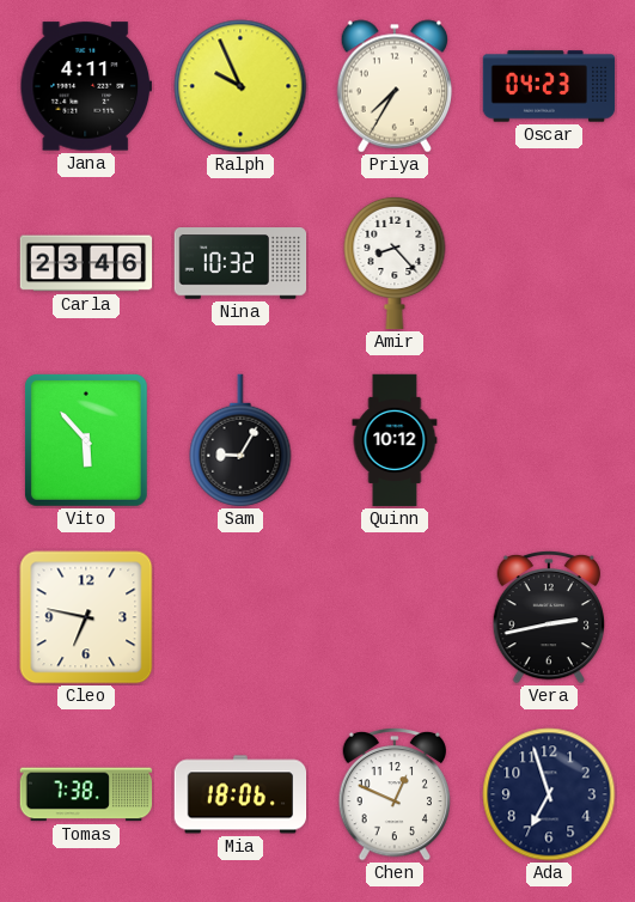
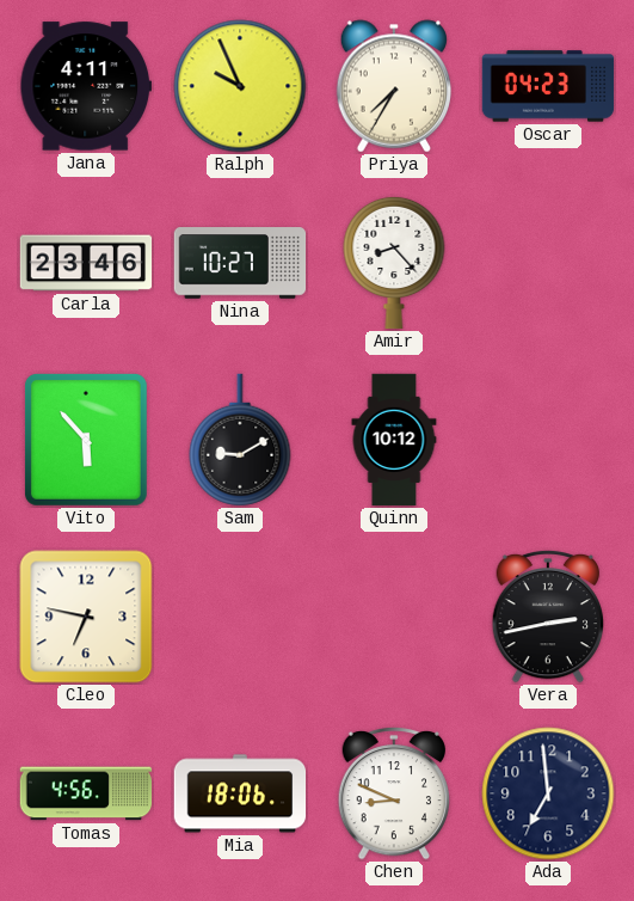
Nina: 10:32 -> 10:27
Sam: 9:05 -> 9:10
Tomas: 7:38 -> 4:56
Chen: 12:49 -> 8:49
Ada: 6:57 -> 6:59
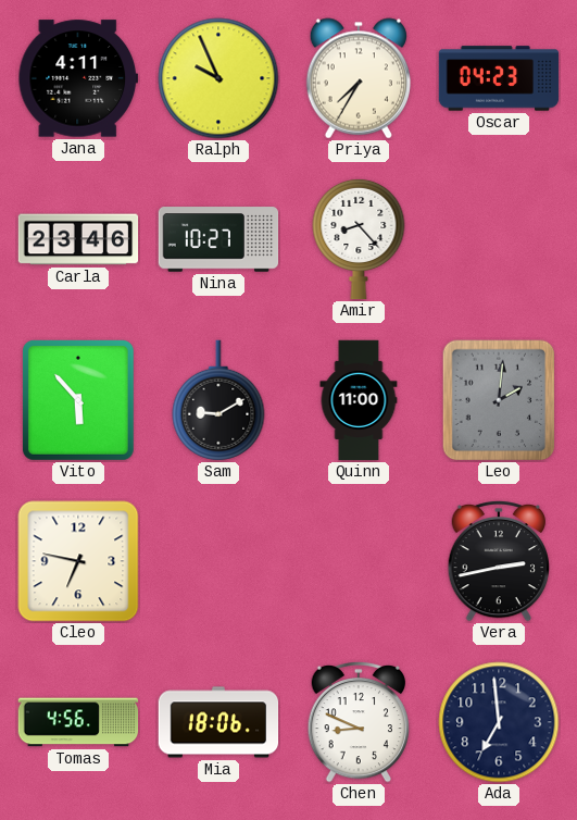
Quinn: 10:12 -> 11:00
Leo: none -> 2:01
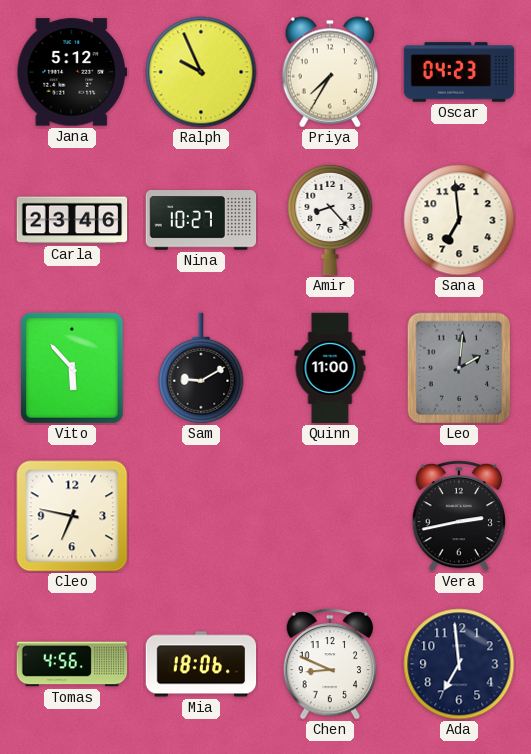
Jana: 4:11 -> 5:12
Sana: none -> 6:59
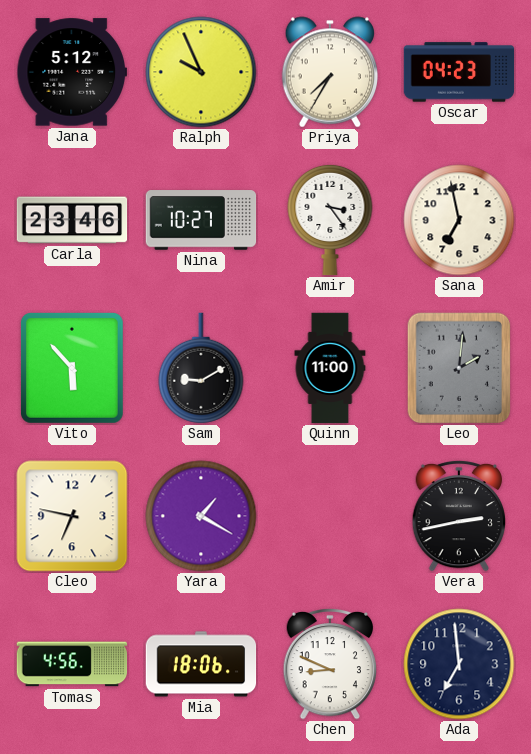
Amir: 8:23 -> 3:24
Sana: 6:59 -> 6:58
Yara: none -> 1:20
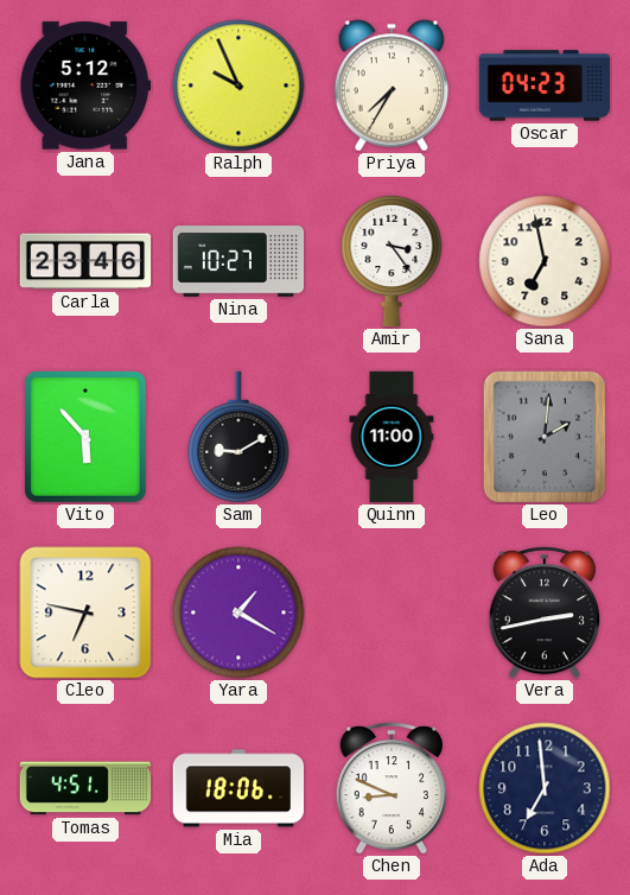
Tomas: 4:56 -> 4:51
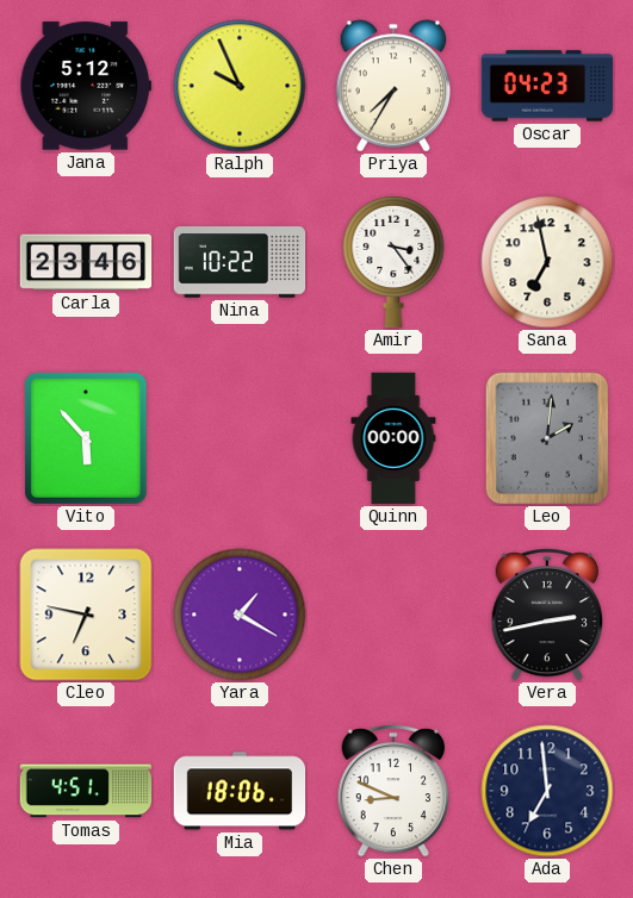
Nina: 10:27 -> 10:22
Sam: 9:10 -> none
Quinn: 11:00 -> 00:00
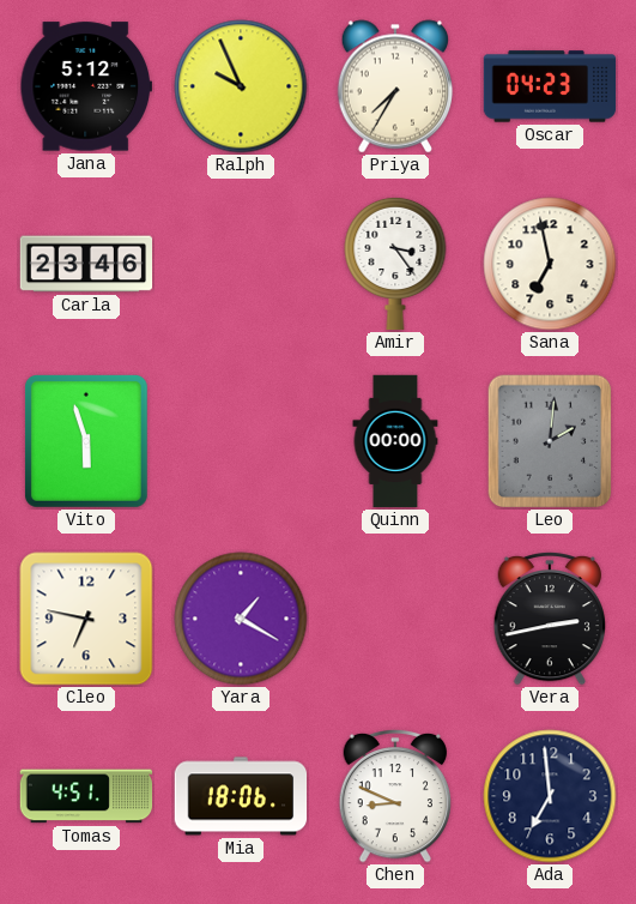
Nina: 10:22 -> none
Vito: 5:53 -> 5:57
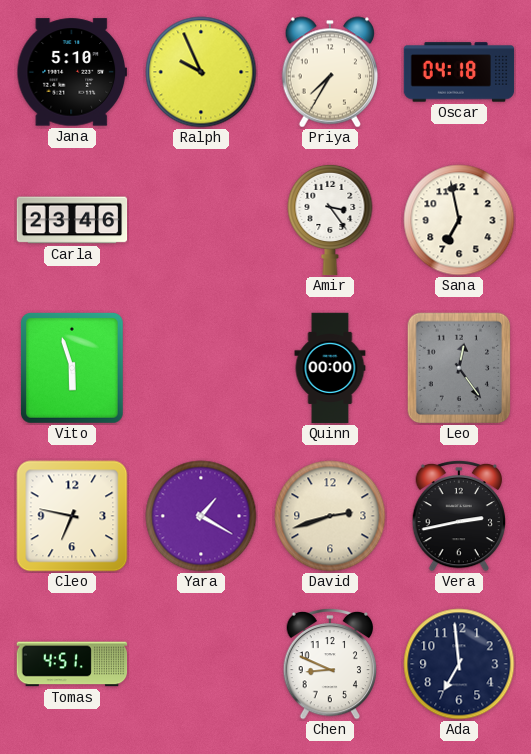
Jana: 5:12 -> 5:10
Oscar: 04:23 -> 04:18
Leo: 2:01 -> 12:24
David: none -> 2:42
Mia: 18:06 -> none
